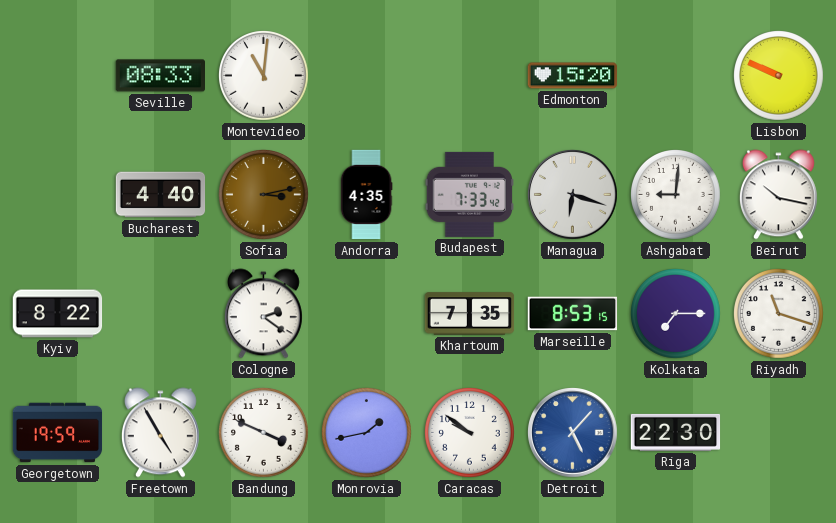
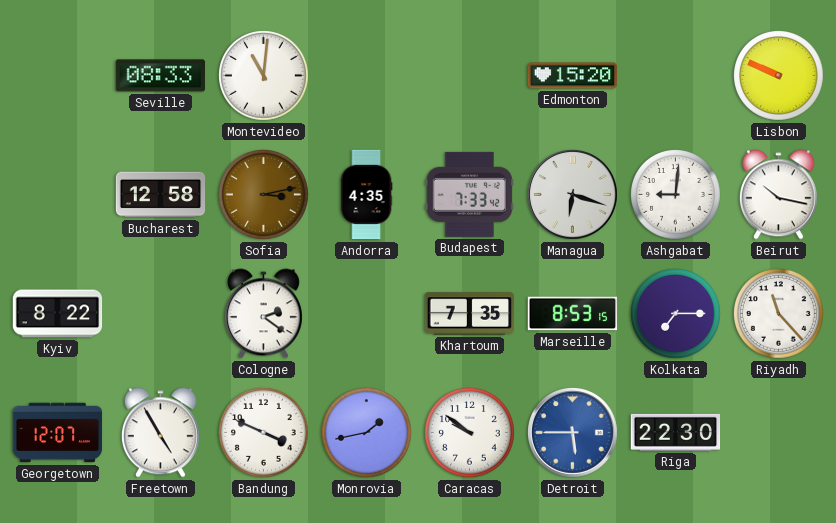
Bucharest: 4:40 -> 12:58
Riyadh: 11:18 -> 11:23
Georgetown: 19:59 -> 12:07
Detroit: 5:07 -> 5:45
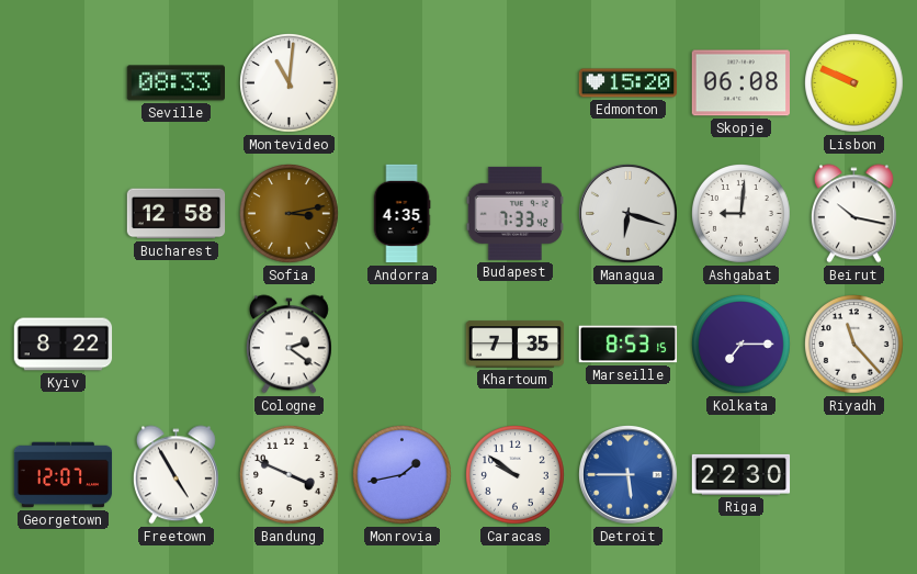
Skopje: none -> 06:08
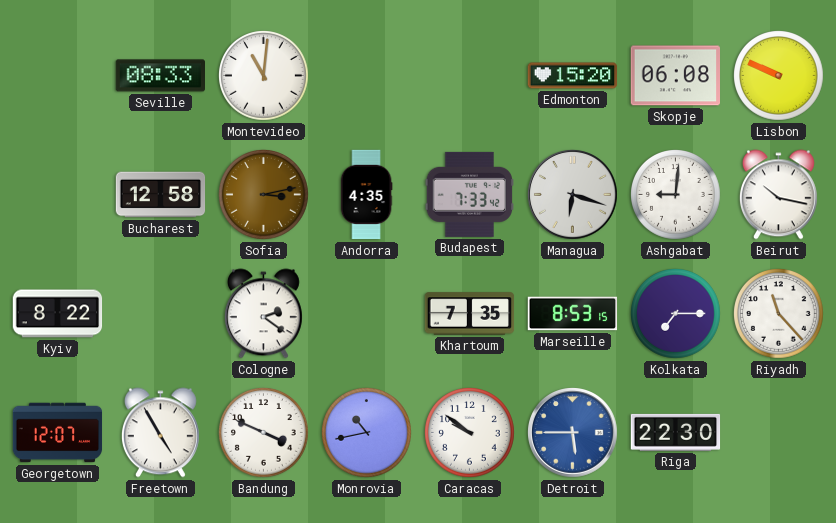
Monrovia: 1:43 -> 10:43
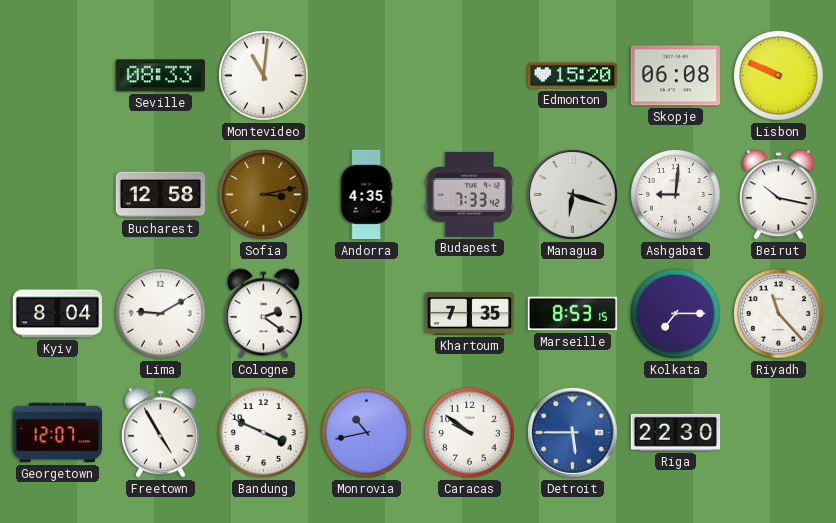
Kyiv: 8:22 -> 8:04
Lima: none -> 9:10
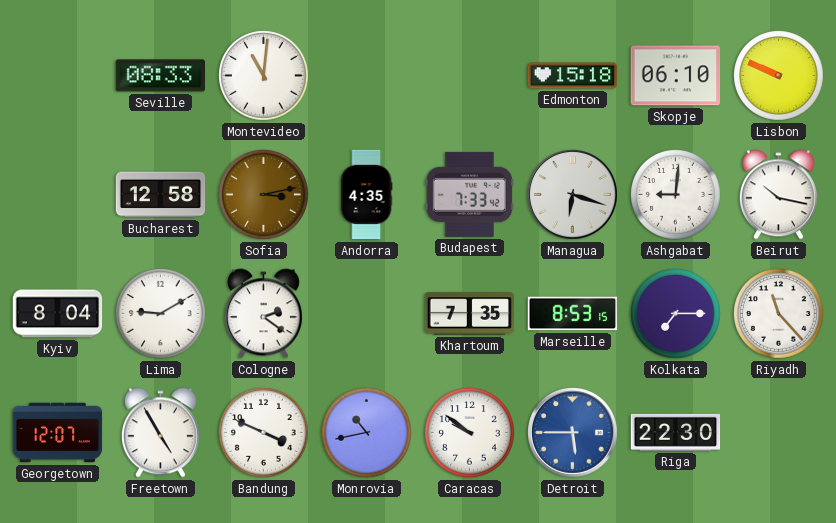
Edmonton: 15:20 -> 15:18
Skopje: 06:08 -> 06:10
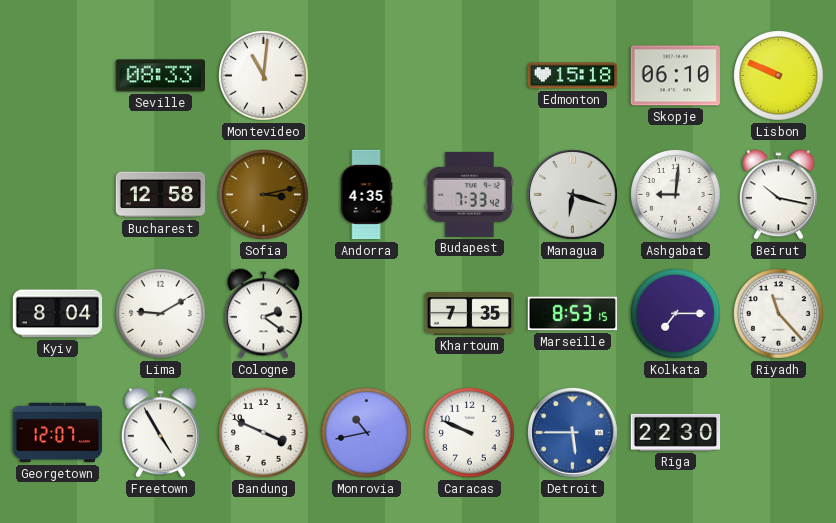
Caracas: 9:51 -> 9:49
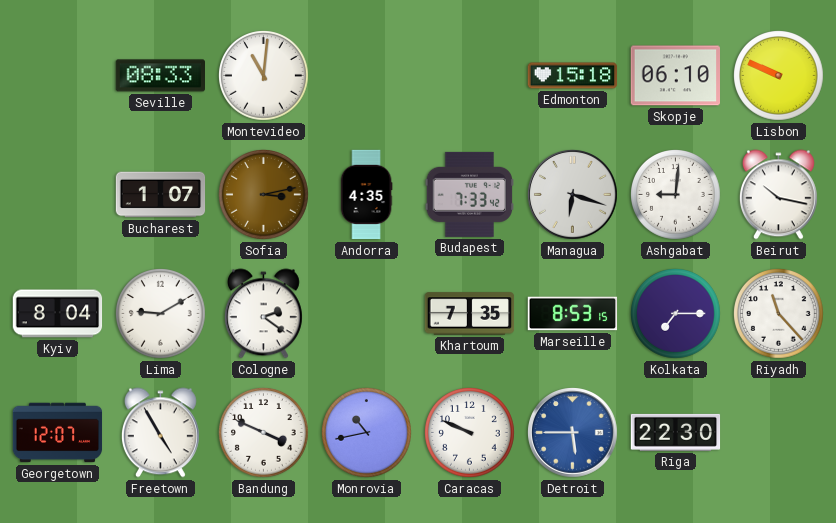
Bucharest: 12:58 -> 1:07
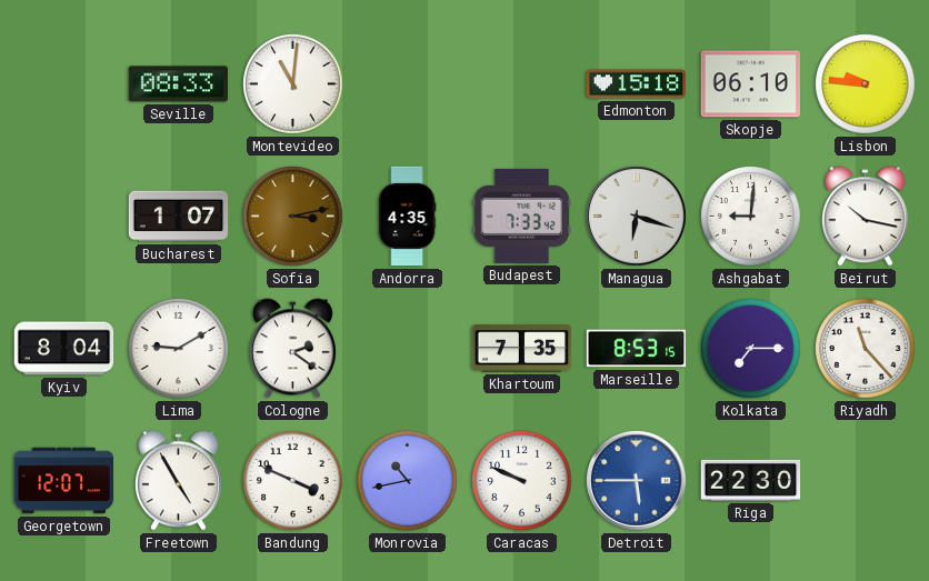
Lisbon: 9:49 -> 9:46
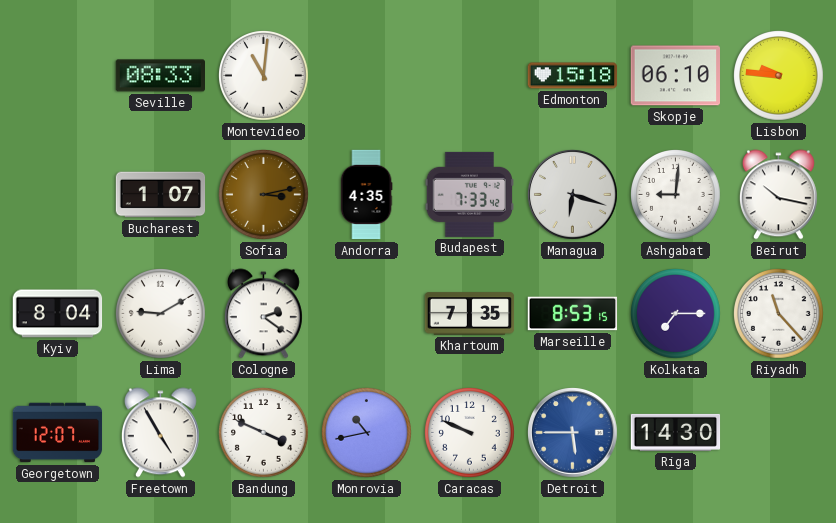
Riga: 22:30 -> 14:30
